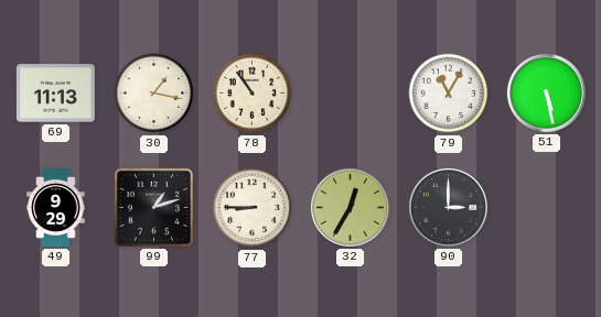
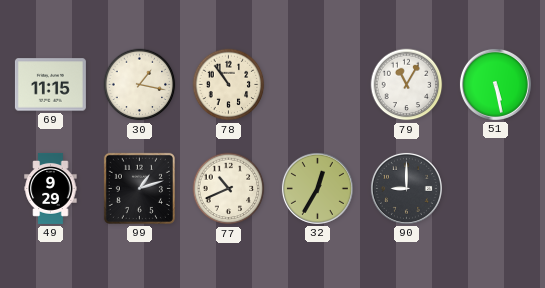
69: 11:13 -> 11:15
77: 8:45 -> 10:41
90: 3:00 -> 9:00
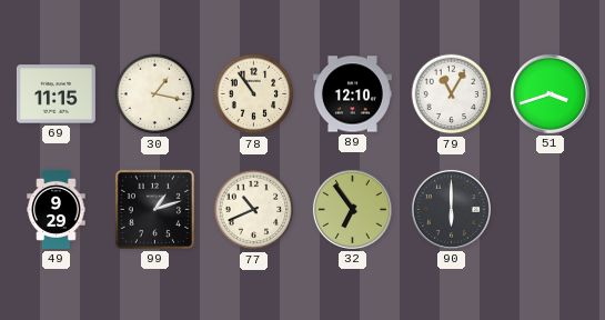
89: none -> 12:10
51: 5:28 -> 3:42
32: 12:35 -> 6:54
90: 9:00 -> 6:00
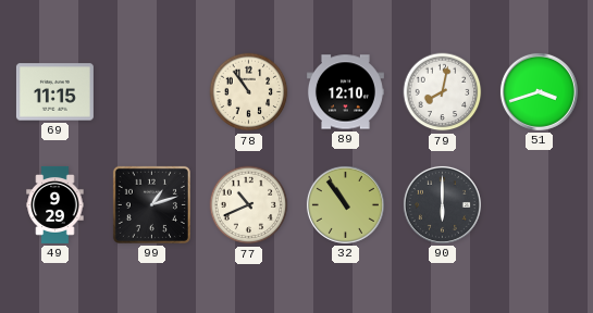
30: 1:17 -> none
79: 11:05 -> 8:02
32: 6:54 -> 10:54
